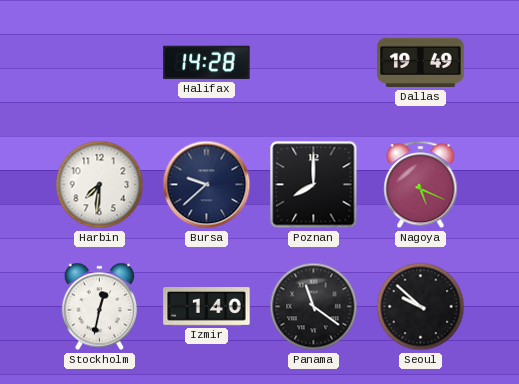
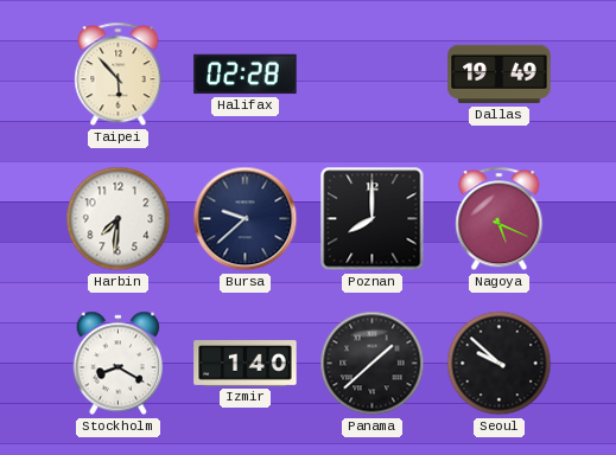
Taipei: none -> 5:53
Halifax: 14:28 -> 02:28
Stockholm: 12:32 -> 8:20
Panama: 11:21 -> 1:38
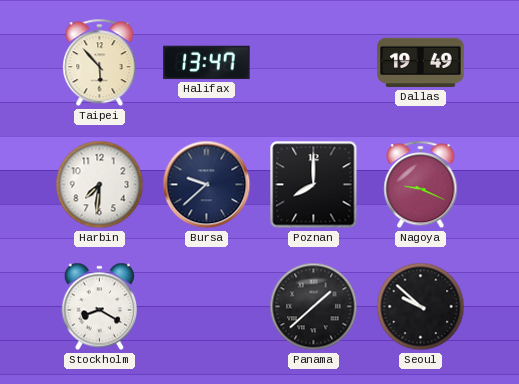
Halifax: 02:28 -> 13:47
Nagoya: 5:19 -> 9:19
Izmir: 1:40 -> none
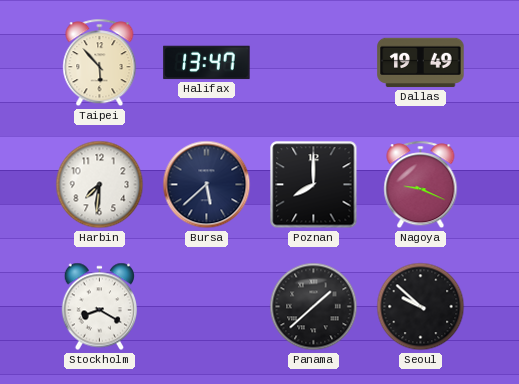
Bursa: 9:38 -> 5:38
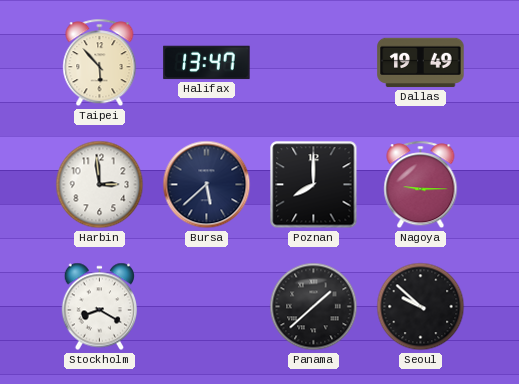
Harbin: 7:31 -> 2:59
Nagoya: 9:19 -> 9:15
